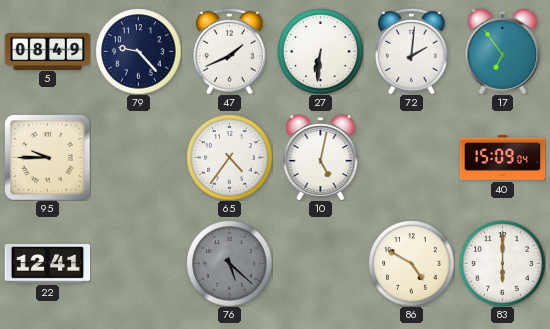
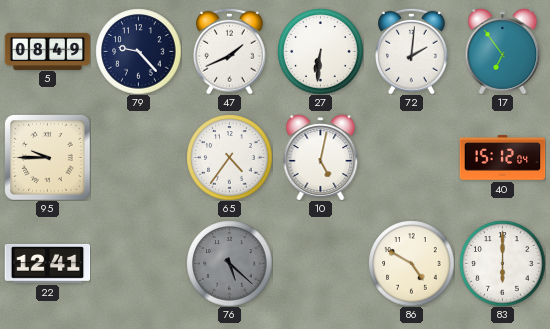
40: 15:09 -> 15:12
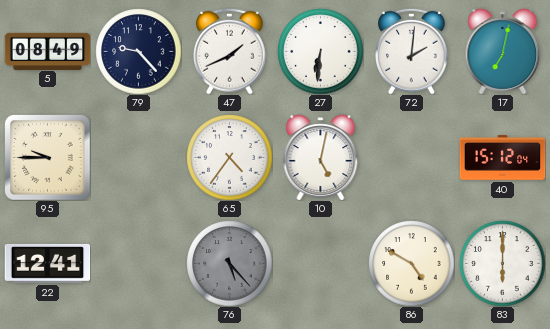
17: 6:54 -> 7:02
76: 5:22 -> 5:23
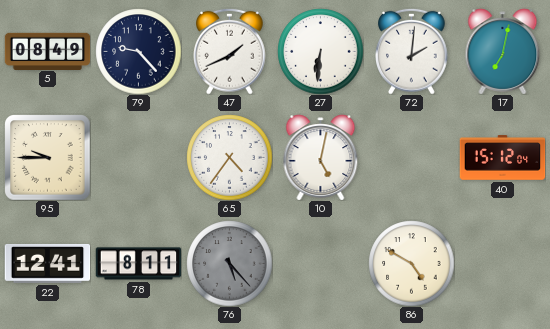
78: none -> 8:11
83: 6:00 -> none
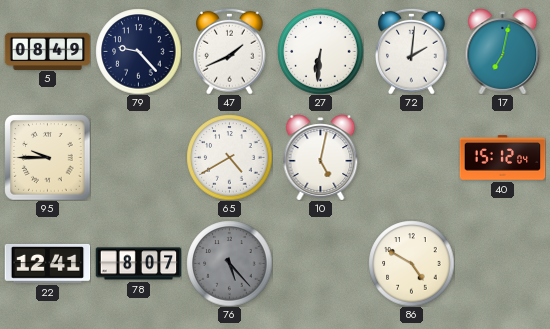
65: 4:36 -> 4:40
78: 8:11 -> 8:07
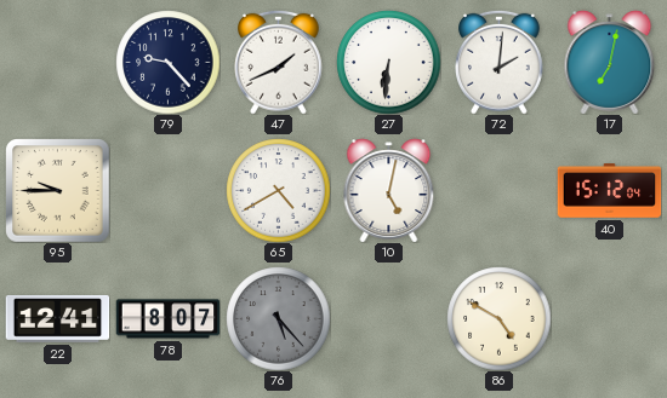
5: 08:49 -> none
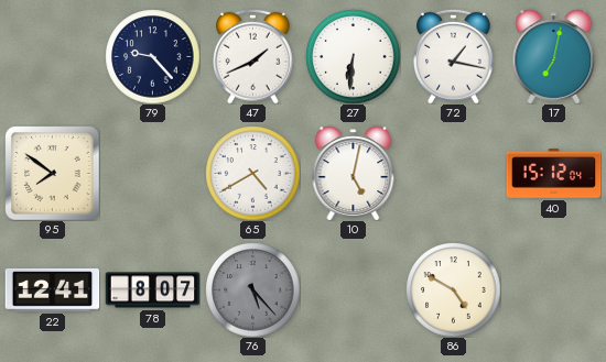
72: 2:01 -> 1:17
95: 9:45 -> 7:51
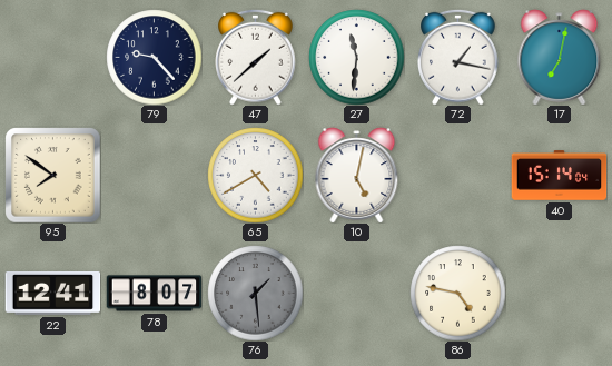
47: 1:41 -> 1:38
27: 6:31 -> 11:31
40: 15:12 -> 15:14
76: 5:23 -> 1:29
86: 4:50 -> 4:47
